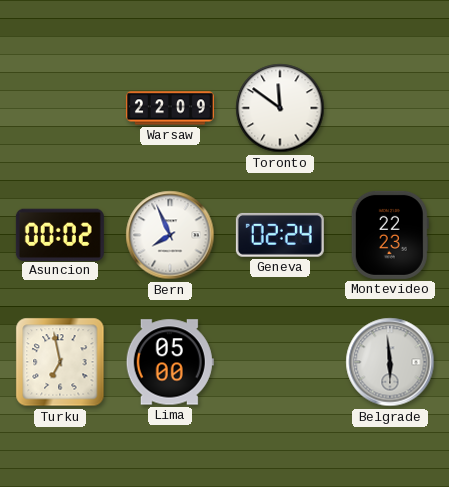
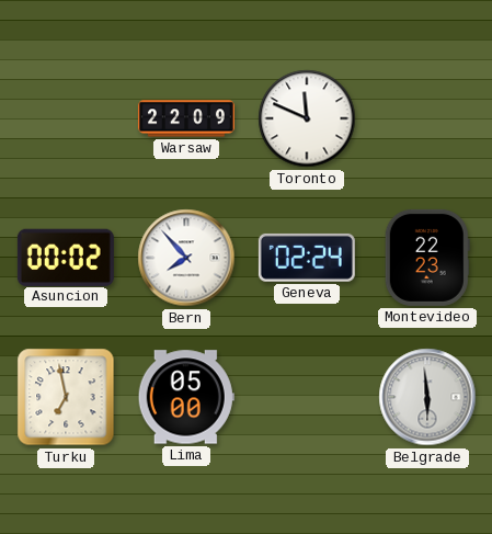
Toronto: 11:51 -> 11:49
Bern: 7:56 -> 7:53
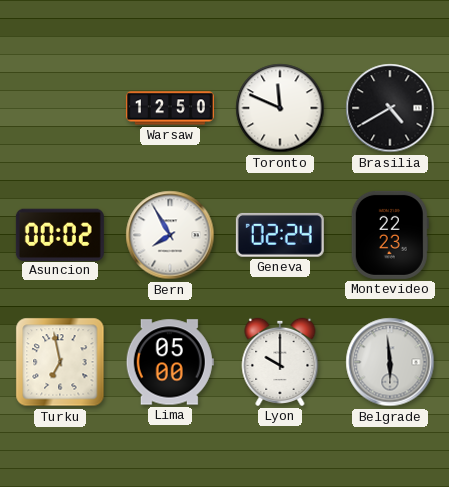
Warsaw: 22:09 -> 12:50
Brasilia: none -> 4:40
Bern: 7:53 -> 7:55
Lyon: none -> 10:00
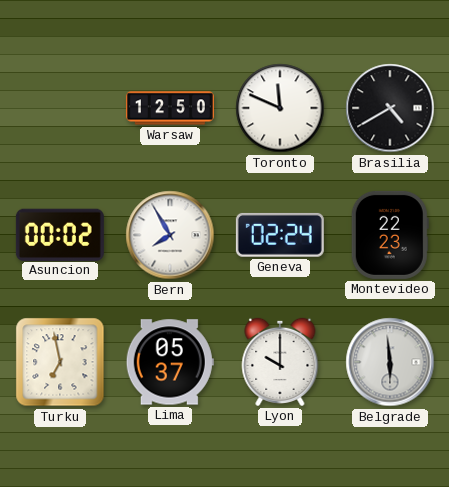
Lima: 05:00 -> 05:37
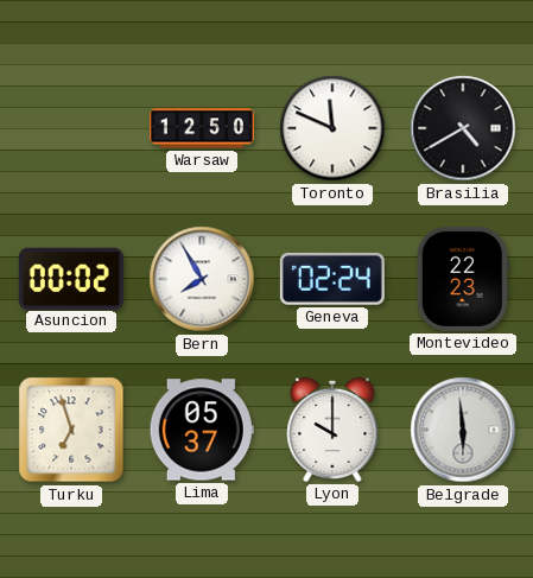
Turku: 6:58 -> 6:57
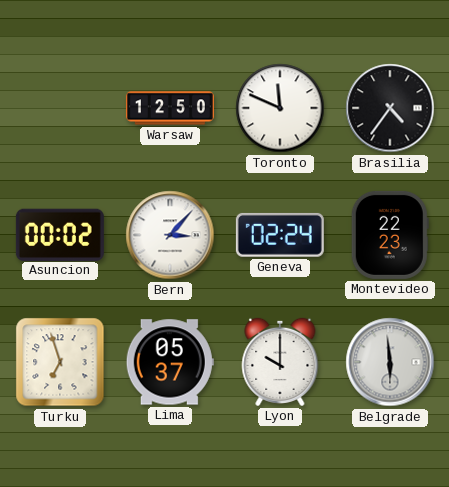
Brasilia: 4:40 -> 4:36
Bern: 7:55 -> 3:07
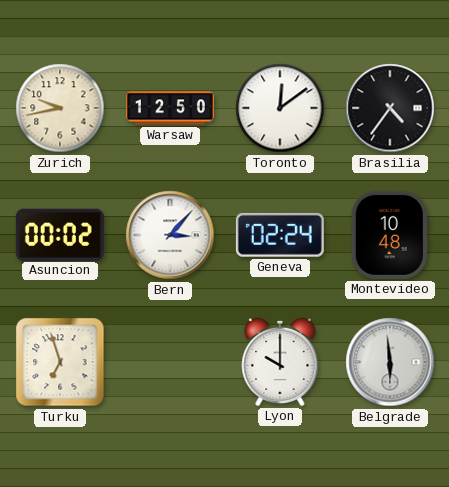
Zurich: none -> 9:43
Toronto: 11:49 -> 12:09
Montevideo: 22:23 -> 10:48
Lima: 05:37 -> none
